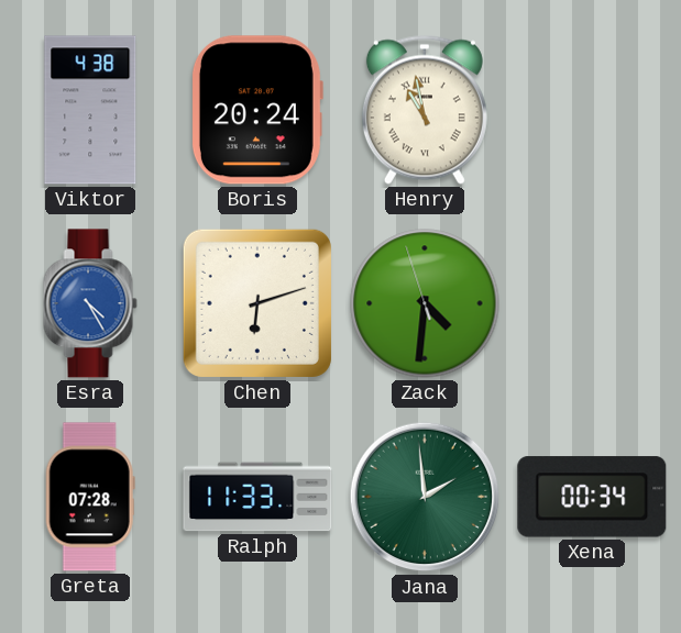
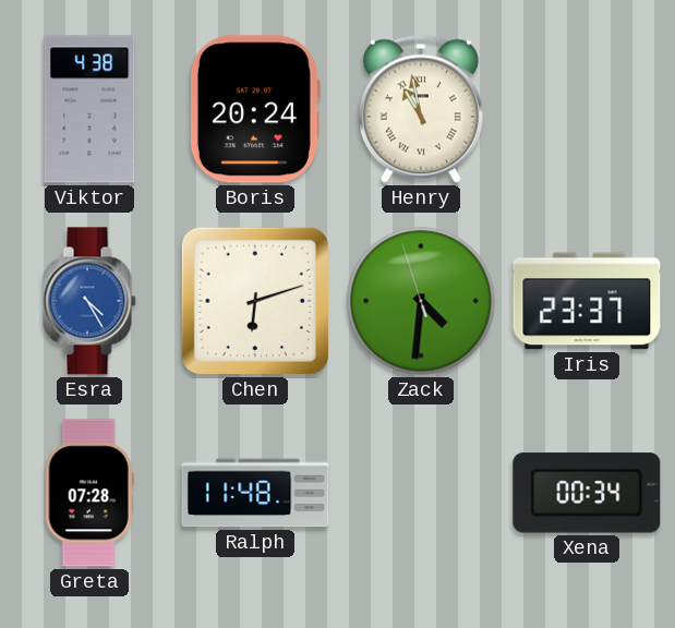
Iris: none -> 23:37
Ralph: 11:33 -> 11:48
Jana: 1:59 -> none
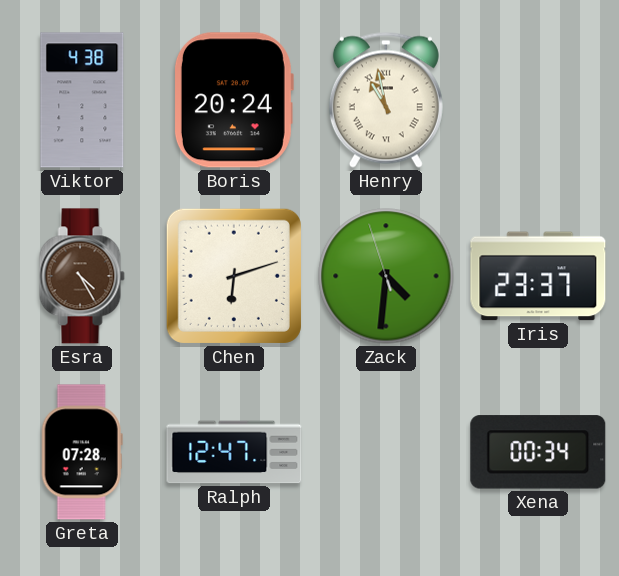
Esra dial: blue -> brown
Ralph: 11:48 -> 12:47
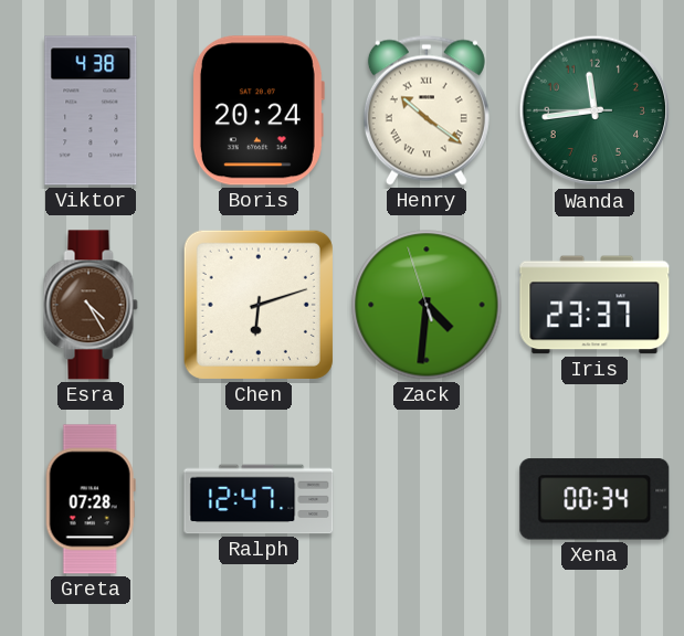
Henry: 10:58 -> 10:21
Wanda: none -> 11:43
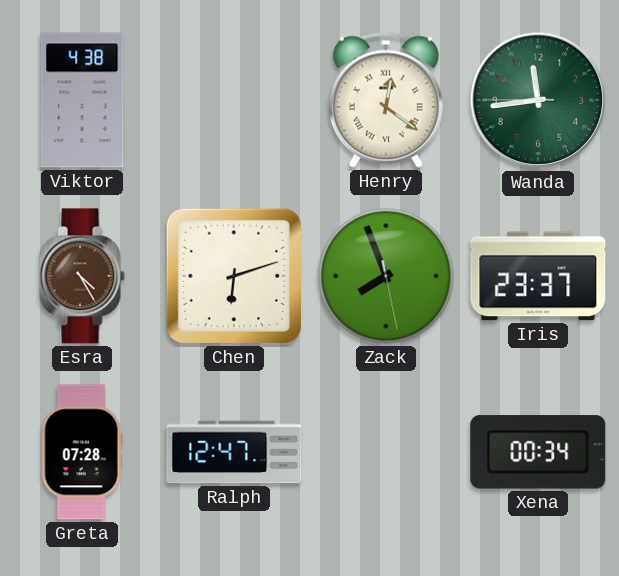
Boris: 20:24 -> none
Henry: 10:21 -> 12:21
Zack: 4:30 -> 7:56
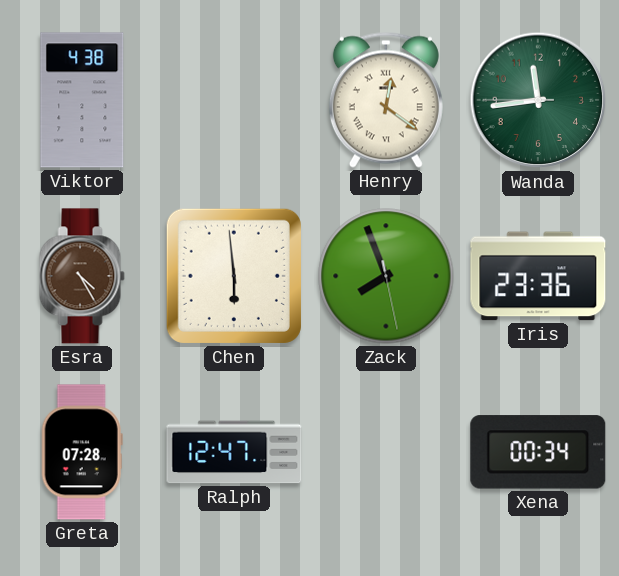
Chen: 6:12 -> 5:59
Iris: 23:37 -> 23:36
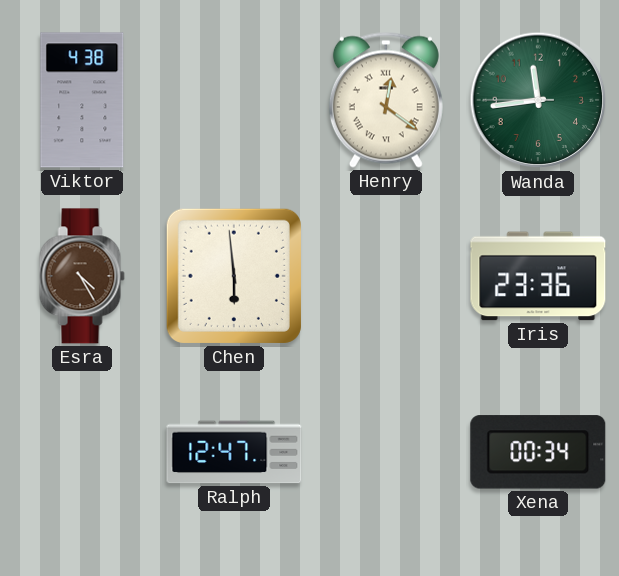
Zack: 7:56 -> none
Greta: 07:28 -> none
